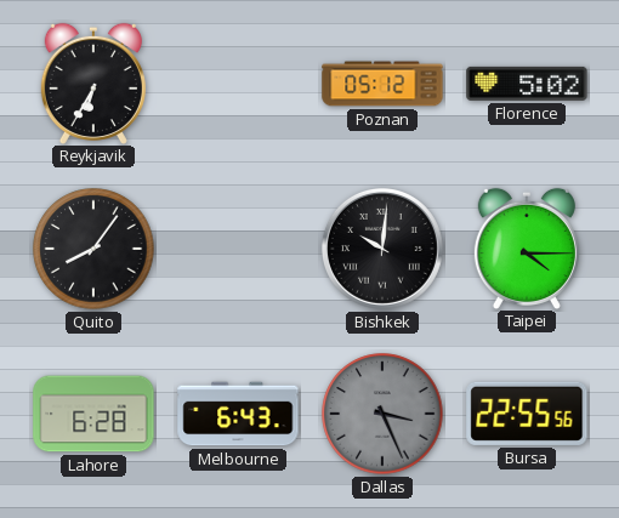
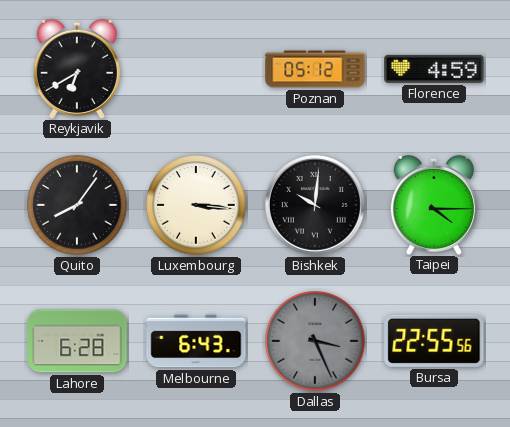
Reykjavik: 6:35 -> 6:40
Florence: 5:02 -> 4:59
Luxembourg: none -> 3:16
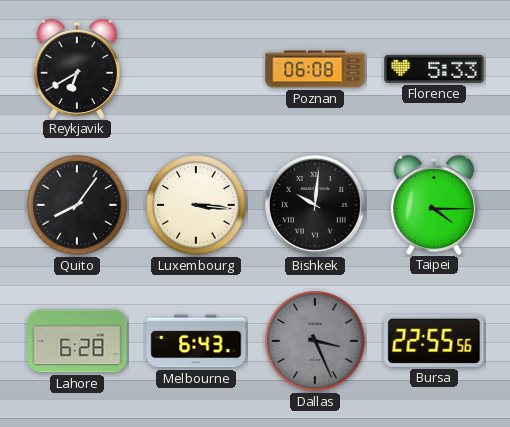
Poznan: 05:12 -> 06:08
Florence: 4:59 -> 5:33
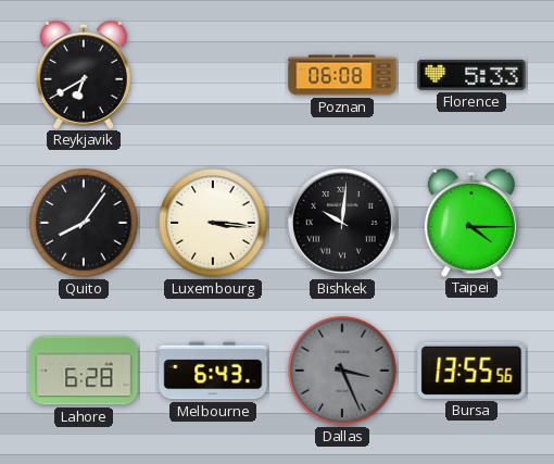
Bursa: 22:55 -> 13:55
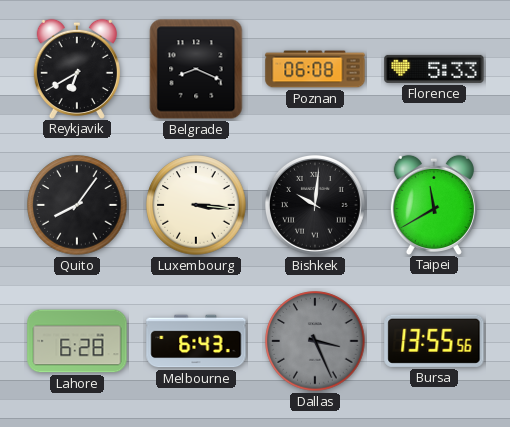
Belgrade: none -> 8:19
Taipei: 4:15 -> 11:40
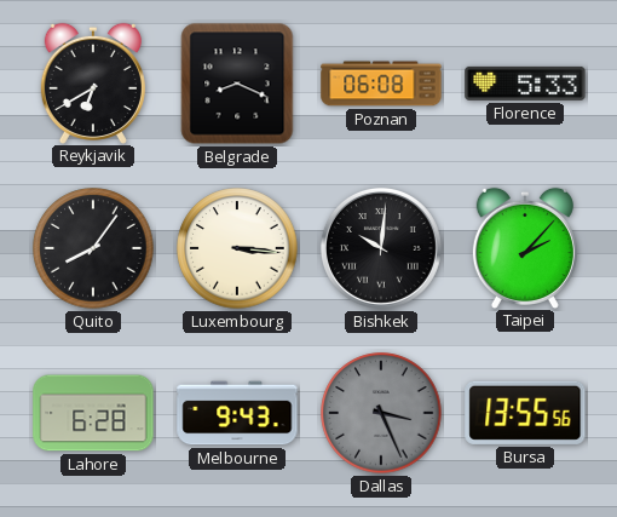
Taipei: 11:40 -> 2:07
Melbourne: 6:43 -> 9:43
